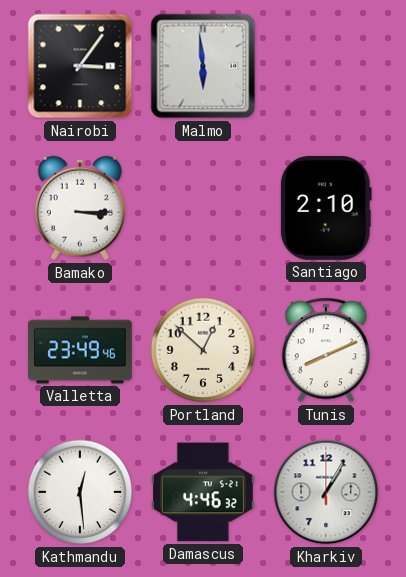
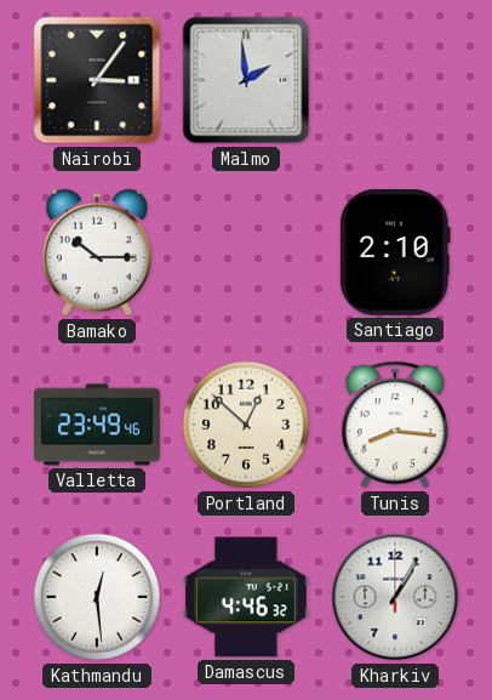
Malmo: 5:59 -> 1:59
Bamako: 3:15 -> 10:15
Tunis: 8:11 -> 8:16
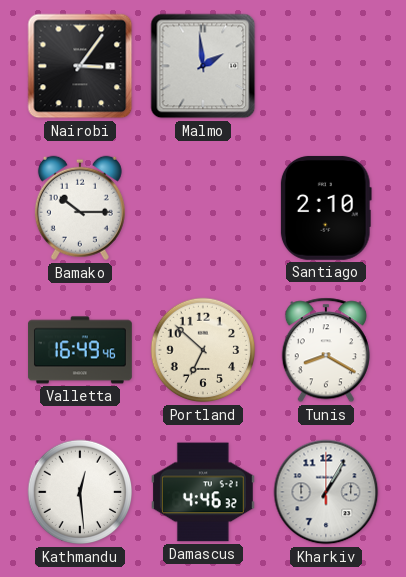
Valletta: 23:49 -> 16:49
Portland: 12:52 -> 6:52
Tunis: 8:16 -> 8:20
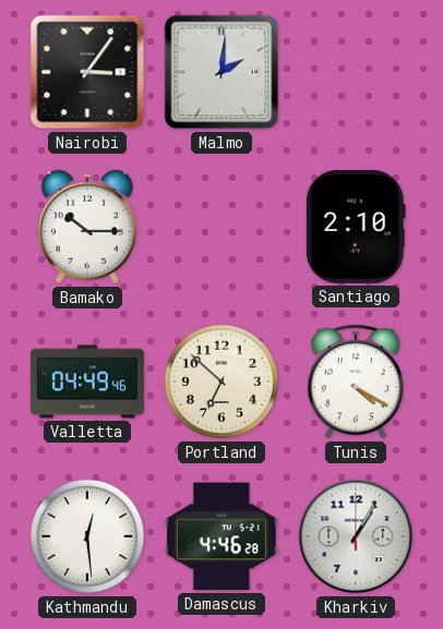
Malmo: 1:59 -> 2:01
Valletta: 16:49 -> 04:49
Tunis: 8:20 -> 4:20
Damascus: 4:46:32 -> 4:46:28
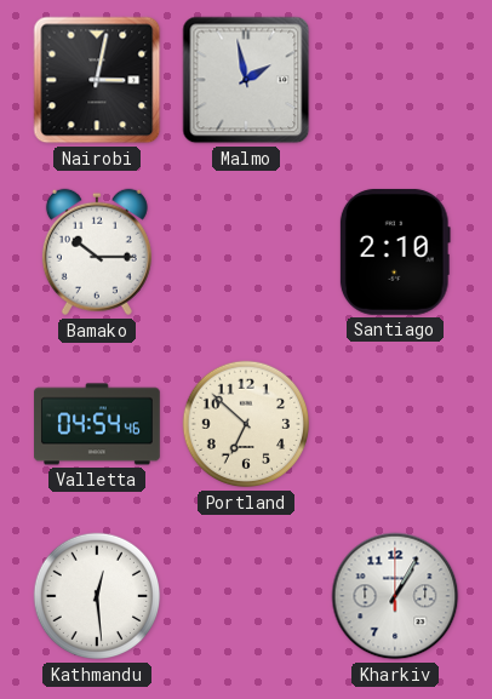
Nairobi: 3:06 -> 3:02
Malmo: 2:01 -> 1:58
Valletta: 04:49 -> 04:54
Tunis: 4:20 -> none
Damascus: 4:46 -> none
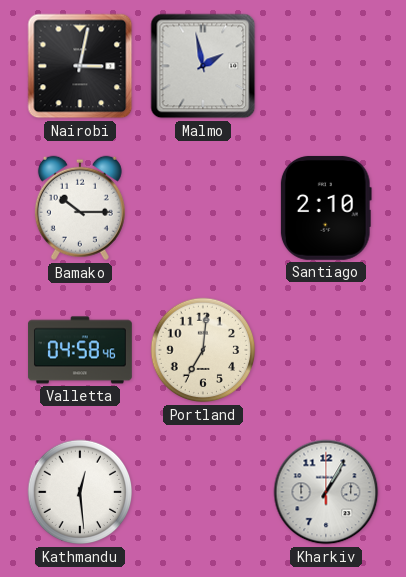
Valletta: 04:54 -> 04:58
Portland: 6:52 -> 7:01
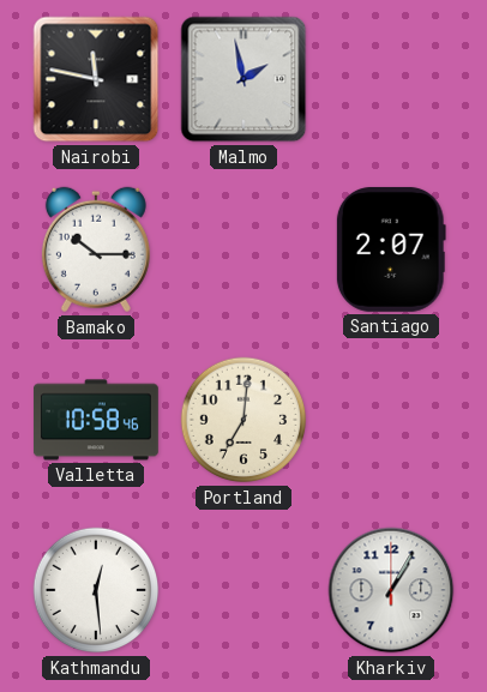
Nairobi: 3:02 -> 11:47
Santiago: 2:10 -> 2:07
Valletta: 04:58 -> 10:58
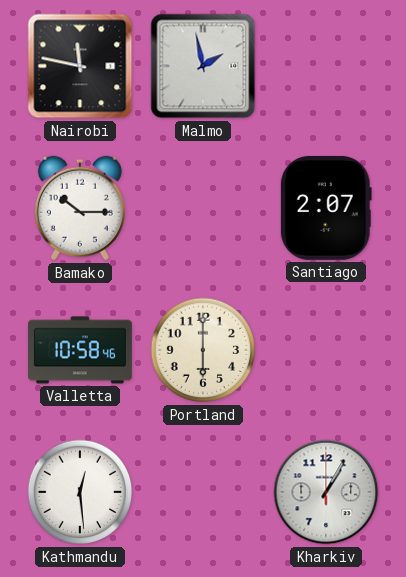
Portland: 7:01 -> 6:00
